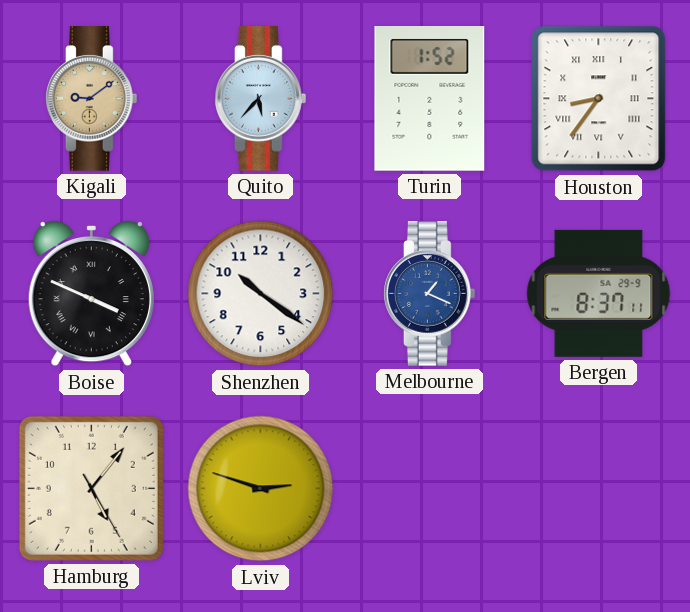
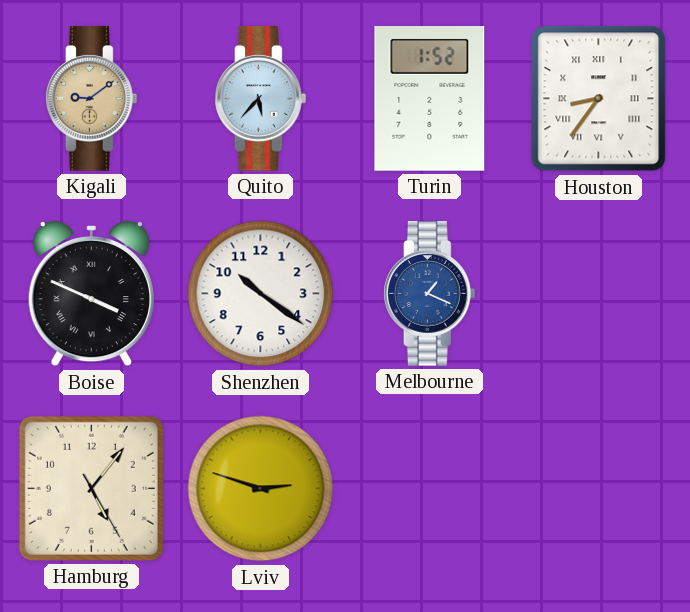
Bergen: 8:37 -> none
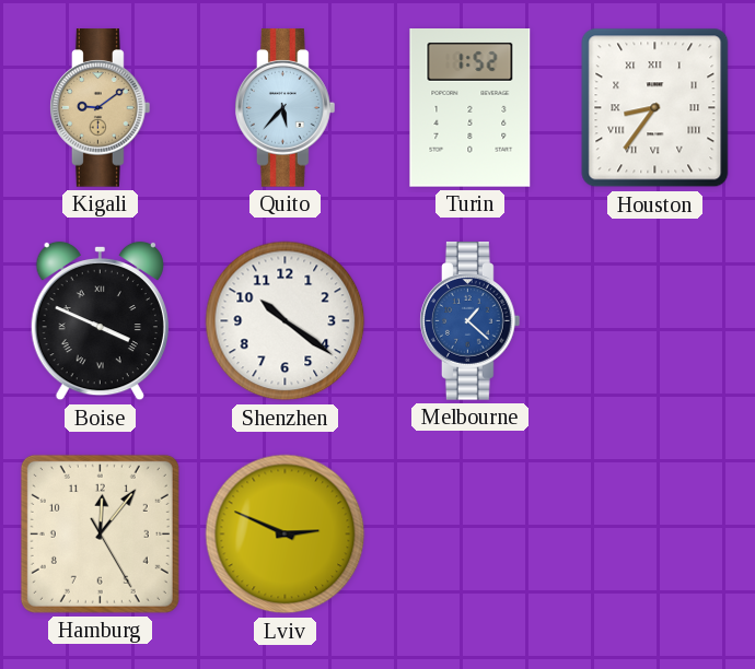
Melbourne: 1:19 -> 1:22
Hamburg: 5:06 -> 12:06
Lviv: 2:48 -> 2:49
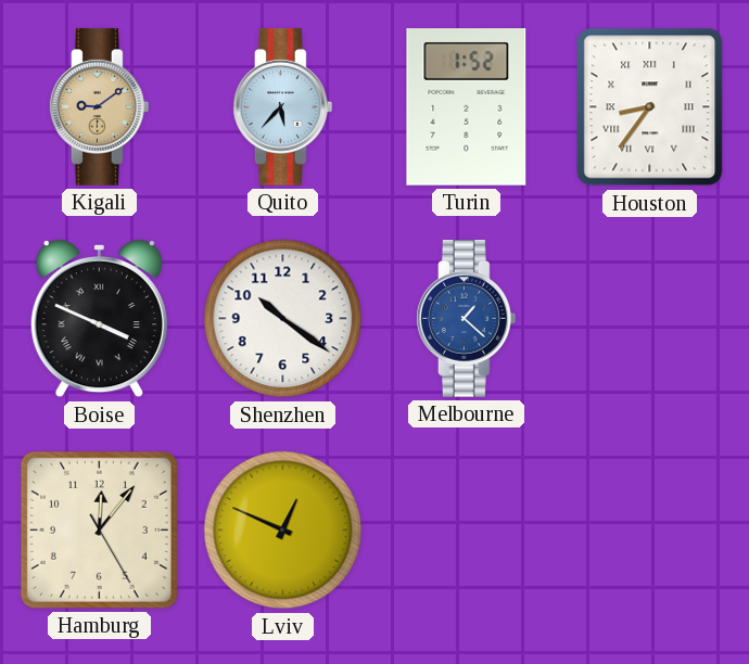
Lviv: 2:49 -> 12:49
